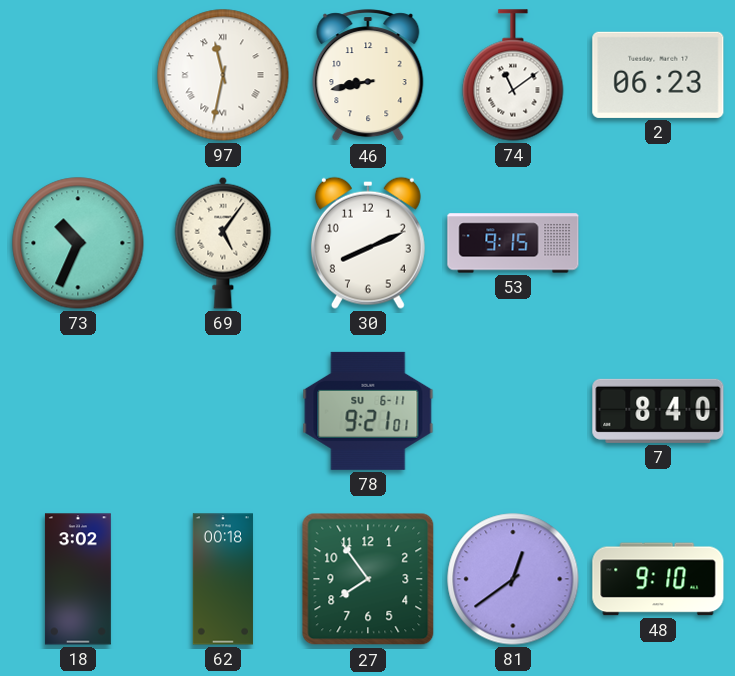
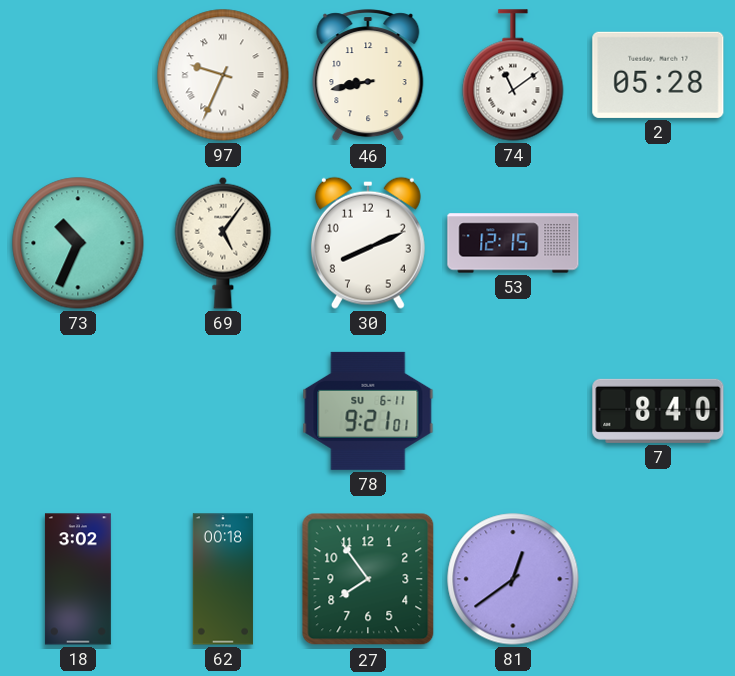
97: 11:32 -> 9:34
2: 06:23 -> 05:28
53: 9:15 -> 12:15
48: 9:10 -> none
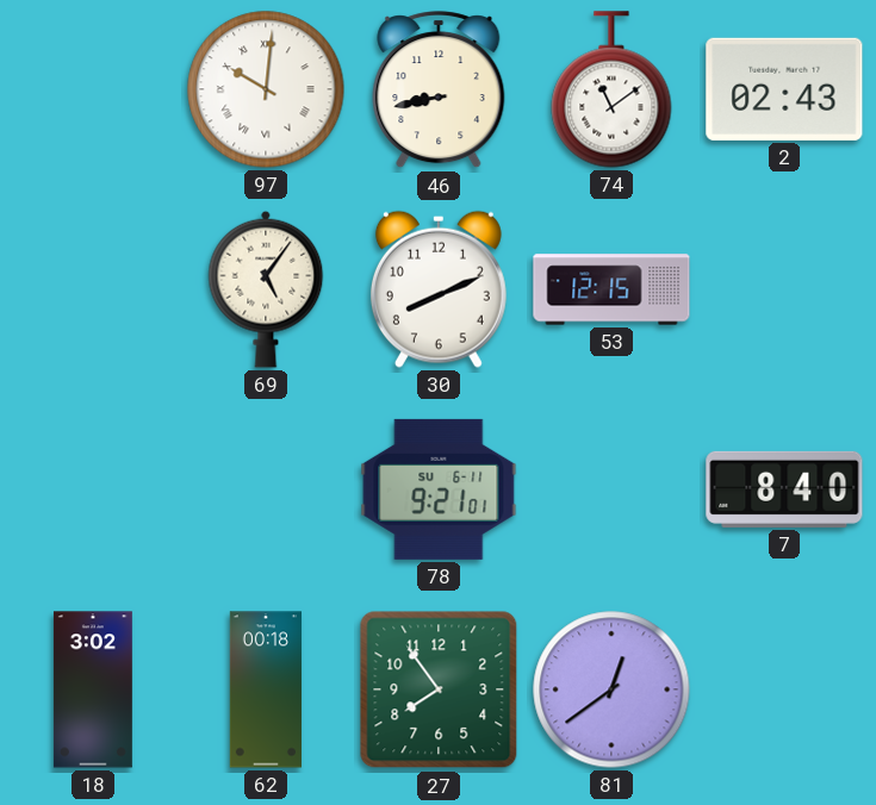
97: 9:34 -> 10:01
2: 05:28 -> 02:43
73: 10:34 -> none
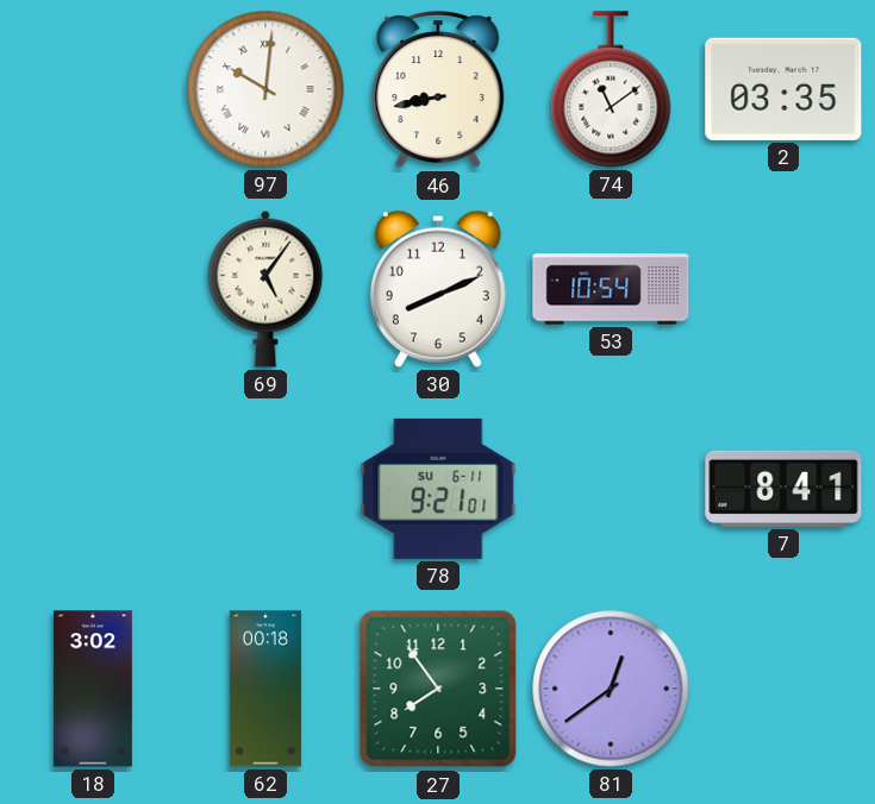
2: 02:43 -> 03:35
53: 12:15 -> 10:54
7: 8:40 -> 8:41
